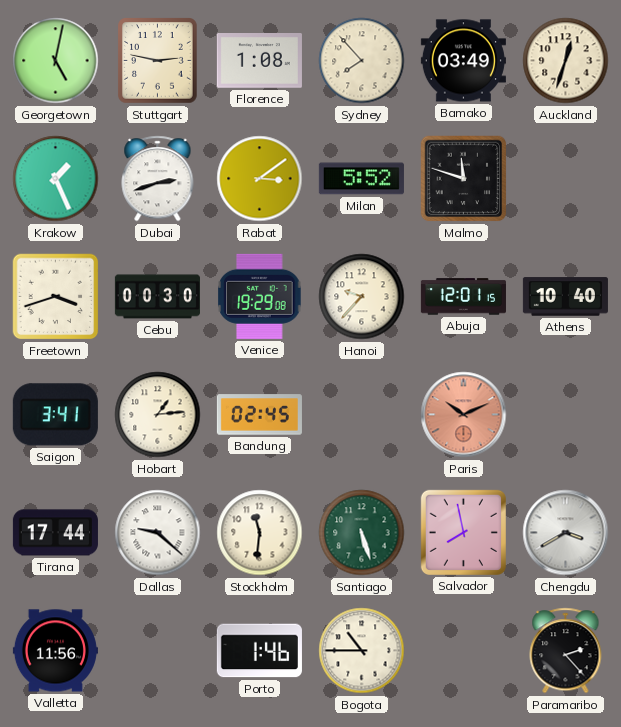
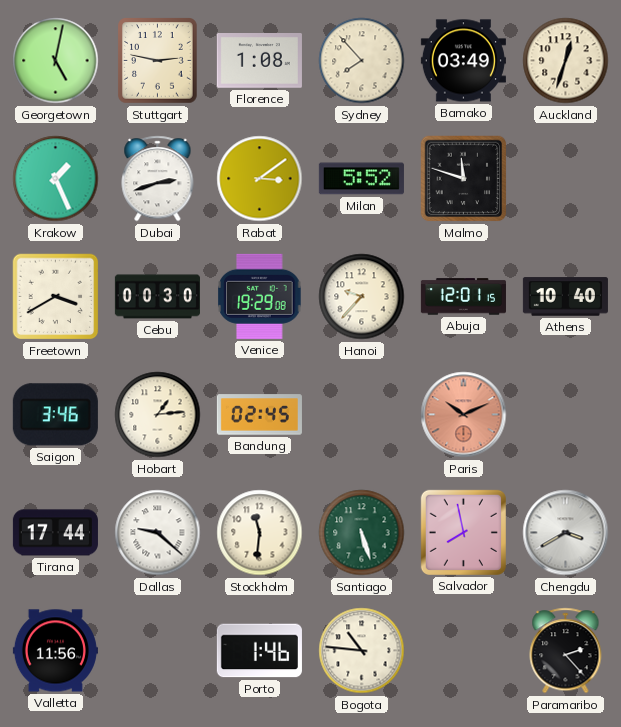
Freetown: 3:42 -> 3:40
Saigon: 3:41 -> 3:46
Bogota: 10:45 -> 10:46
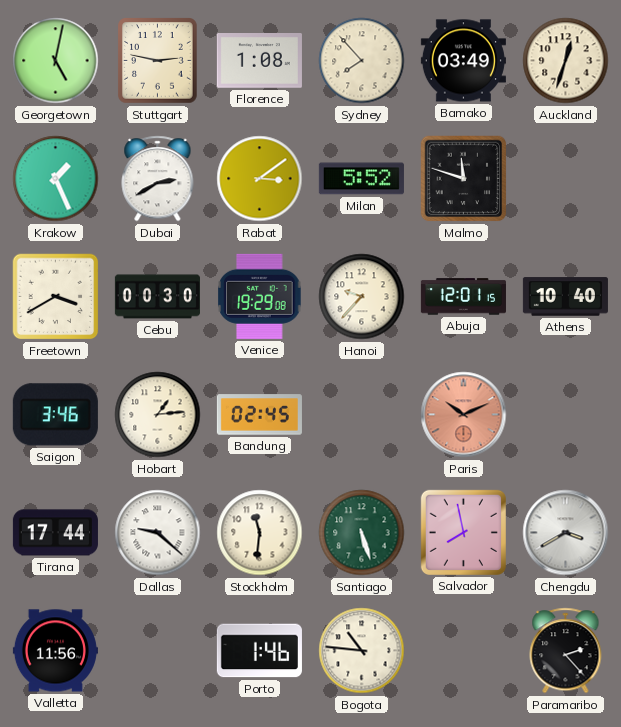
Dubai: 2:42 -> 2:40
